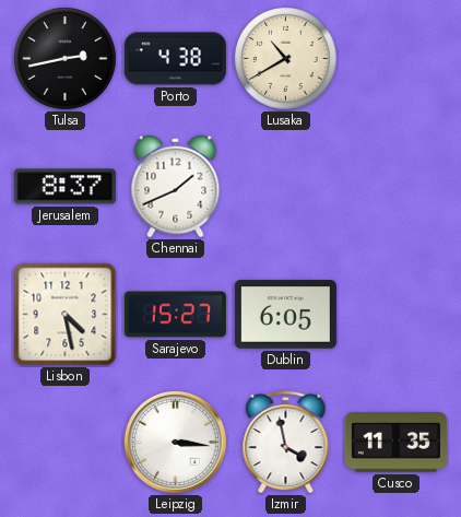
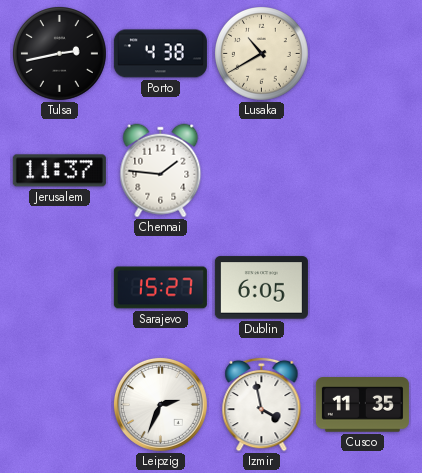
Jerusalem: 8:37 -> 11:37
Chennai: 1:41 -> 1:46
Lisbon: 4:28 -> none
Leipzig: 3:16 -> 2:34
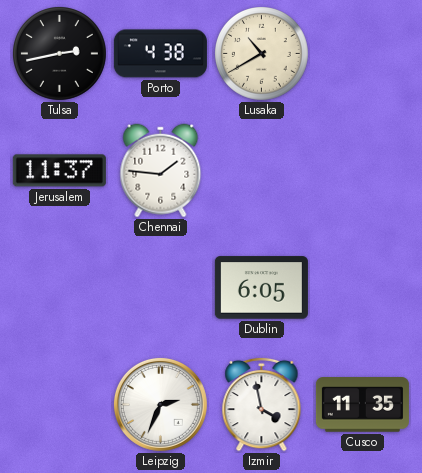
Sarajevo: 15:27 -> none
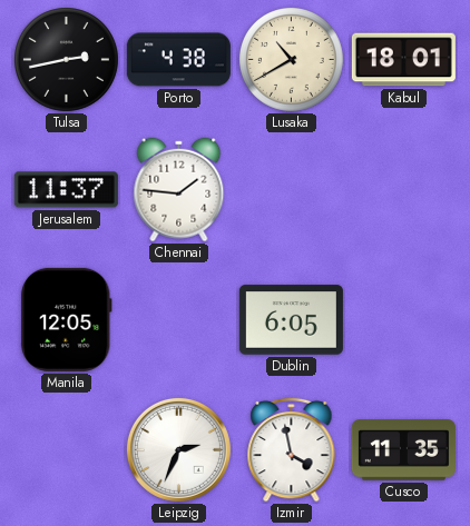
Kabul: none -> 18:01
Manila: none -> 12:05
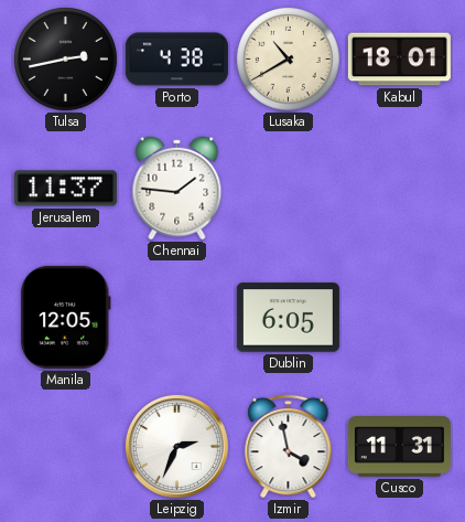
Cusco: 11:35 -> 11:31
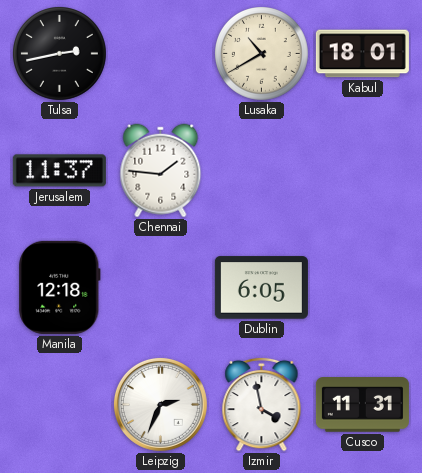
Porto: 4:38 -> none
Manila: 12:05 -> 12:18
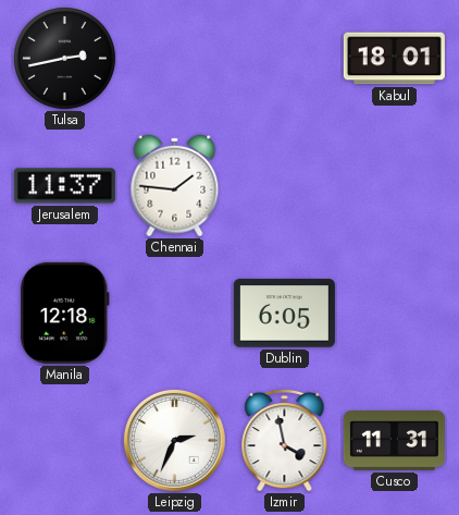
Lusaka: 10:40 -> none
